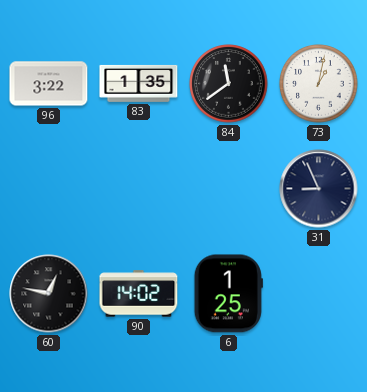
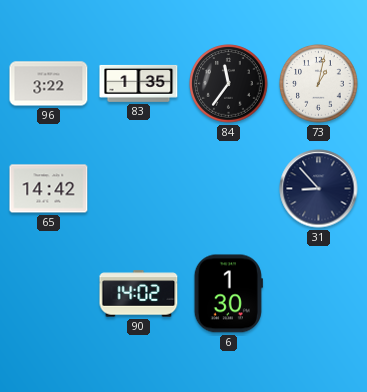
84: 11:39 -> 11:36
65: none -> 14:42
31: 8:56 -> 8:53
60: 12:47 -> none
6: 1:25 -> 1:30
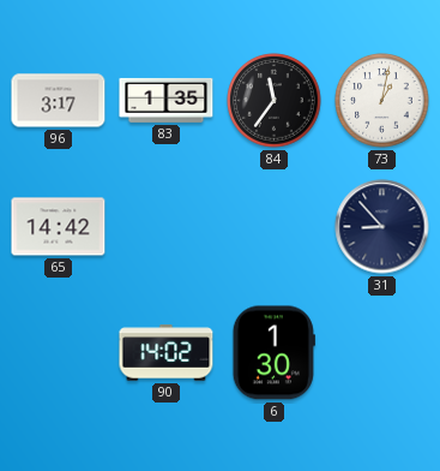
96: 3:22 -> 3:17
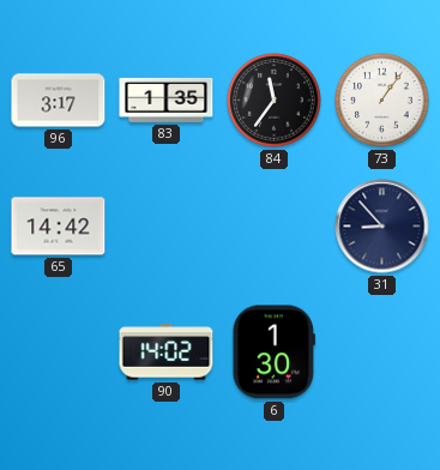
73: 1:02 -> 1:06
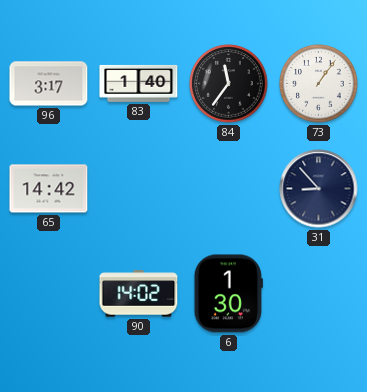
83: 1:35 -> 1:40
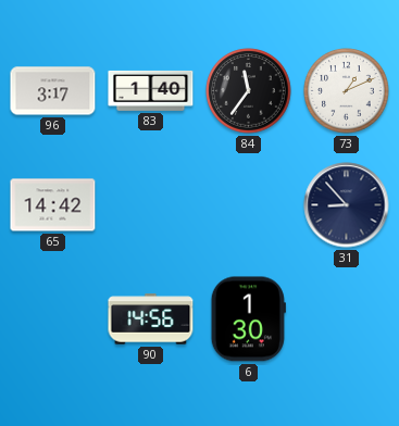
73: 1:06 -> 1:11
90: 14:02 -> 14:56
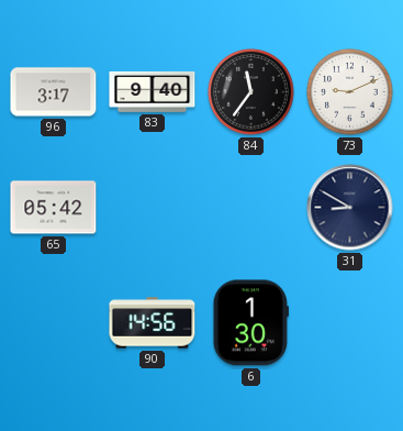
83: 1:40 -> 9:40
73: 1:11 -> 9:11
65: 14:42 -> 05:42
31: 8:53 -> 8:50
